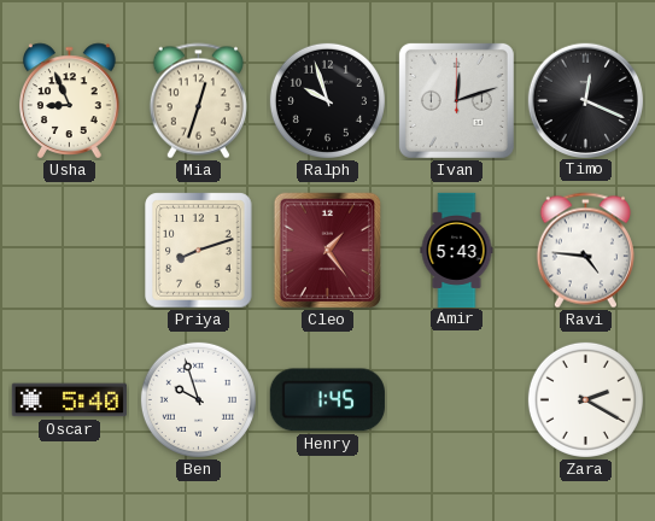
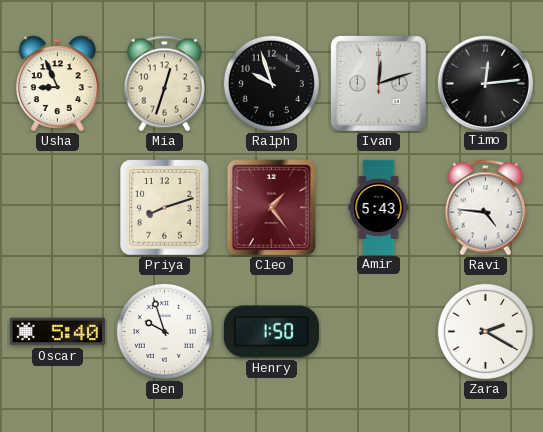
Timo: 12:19 -> 12:14
Henry: 1:45 -> 1:50
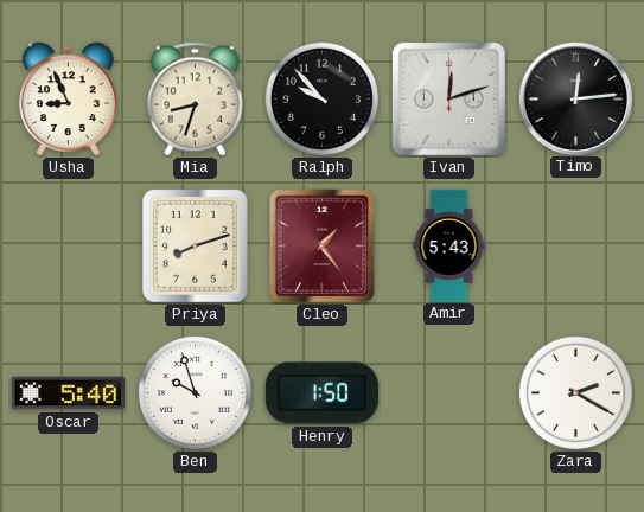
Mia: 12:33 -> 8:33
Ralph: 9:57 -> 9:53
Ravi: 4:46 -> none
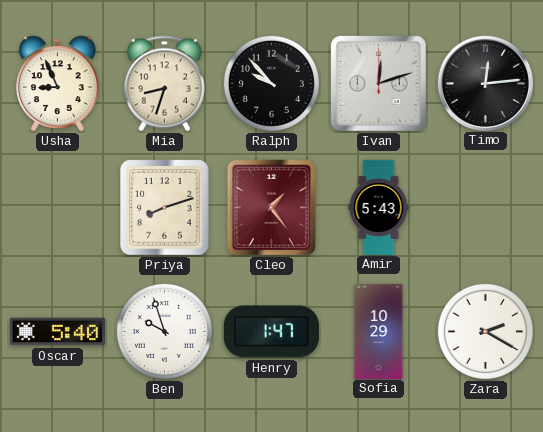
Henry: 1:50 -> 1:47
Sofia: none -> 10:29
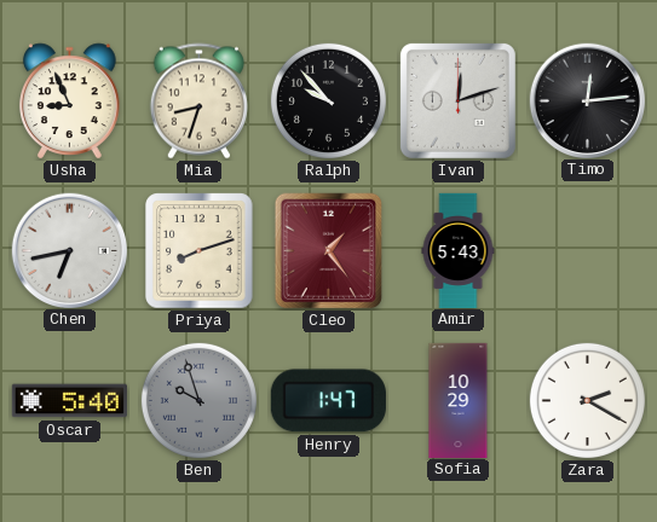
Chen: none -> 6:43
Ben dial: white -> grey
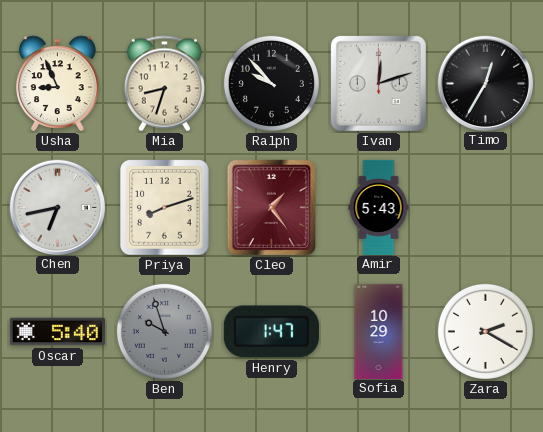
Timo: 12:14 -> 12:35
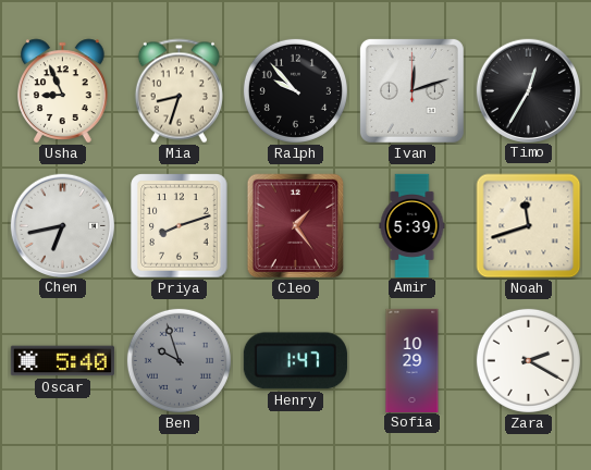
Amir: 5:43 -> 5:39
Noah: none -> 11:42
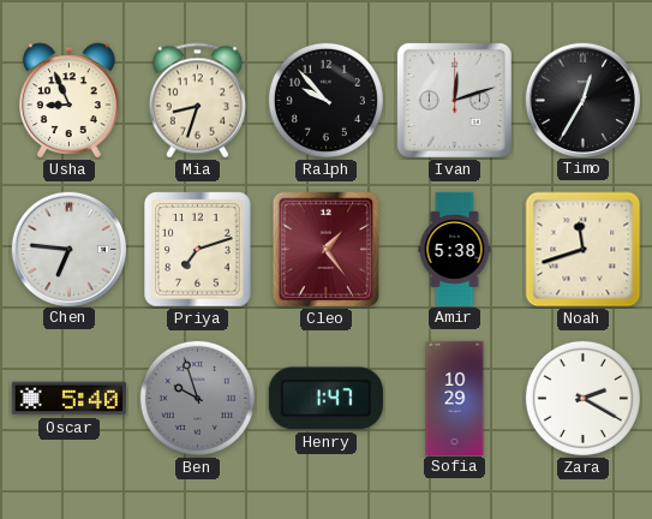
Chen: 6:43 -> 6:46
Priya: 8:12 -> 7:12
Amir: 5:39 -> 5:38
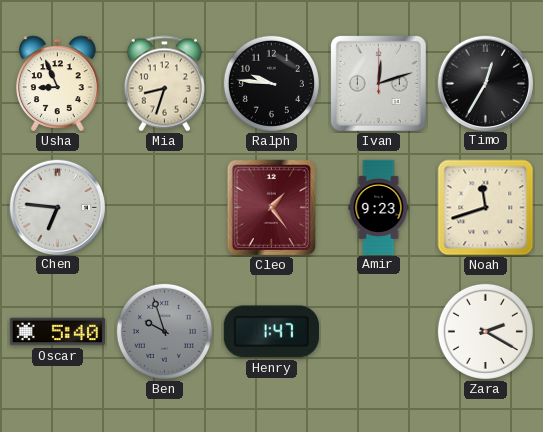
Ralph: 9:53 -> 9:46
Priya: 7:12 -> none
Amir: 5:38 -> 9:23
Sofia: 10:29 -> none
